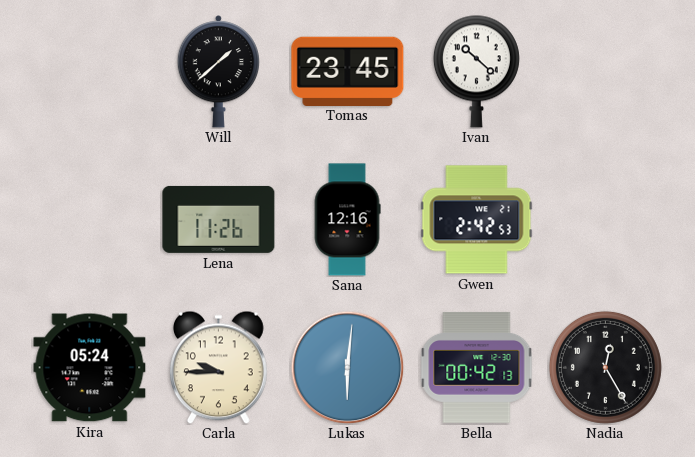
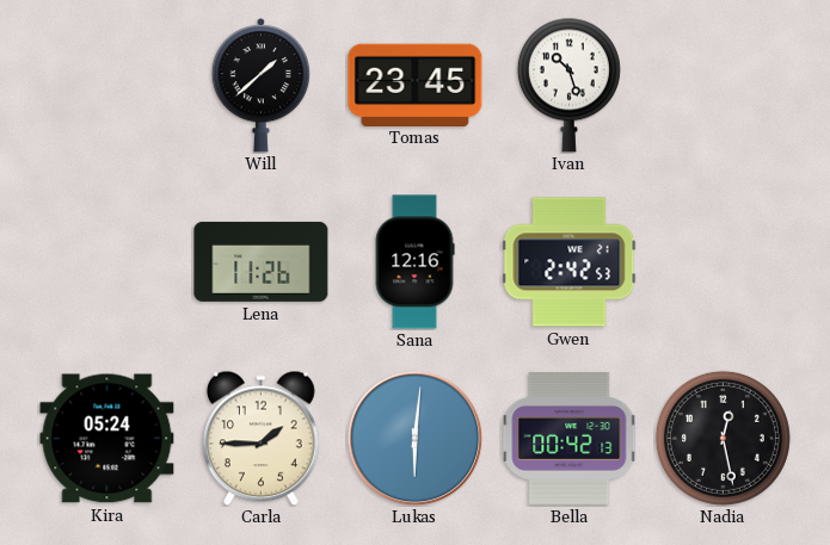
Ivan: 10:22 -> 10:27
Carla: 9:45 -> 1:45
Nadia: 12:25 -> 12:28
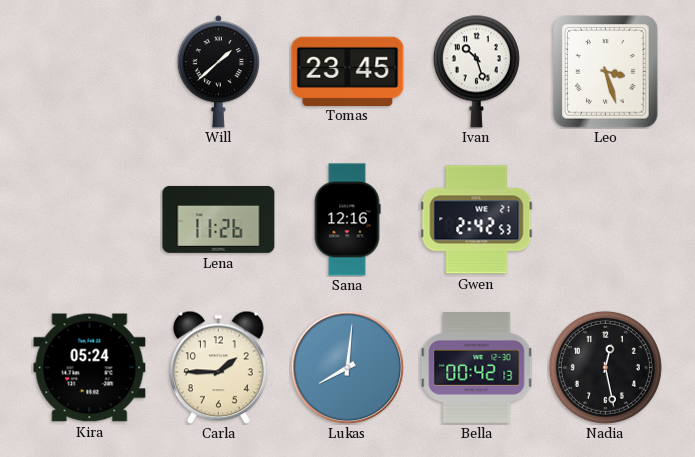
Leo: none -> 3:27
Lukas: 6:01 -> 8:01
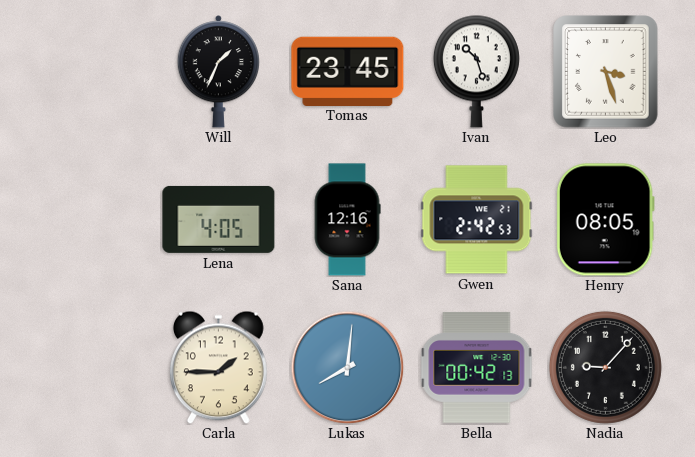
Will: 1:38 -> 1:34
Lena: 11:26 -> 4:05
Henry: none -> 08:05
Kira: 05:24 -> none
Nadia: 12:28 -> 9:07
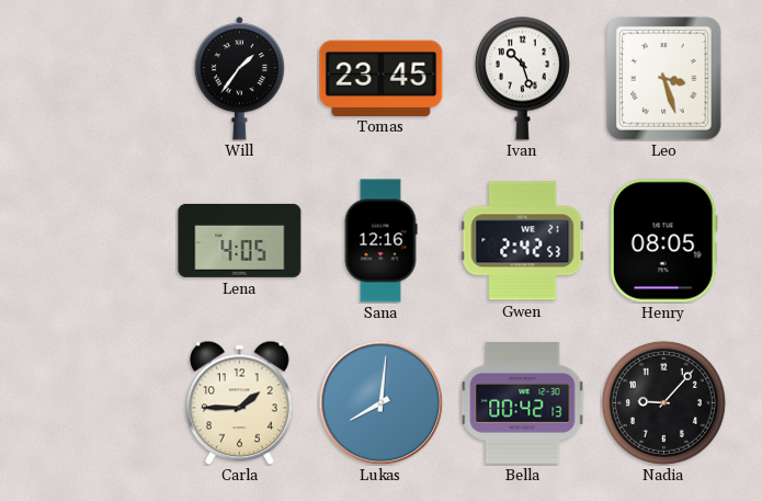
Will: 1:34 -> 1:36
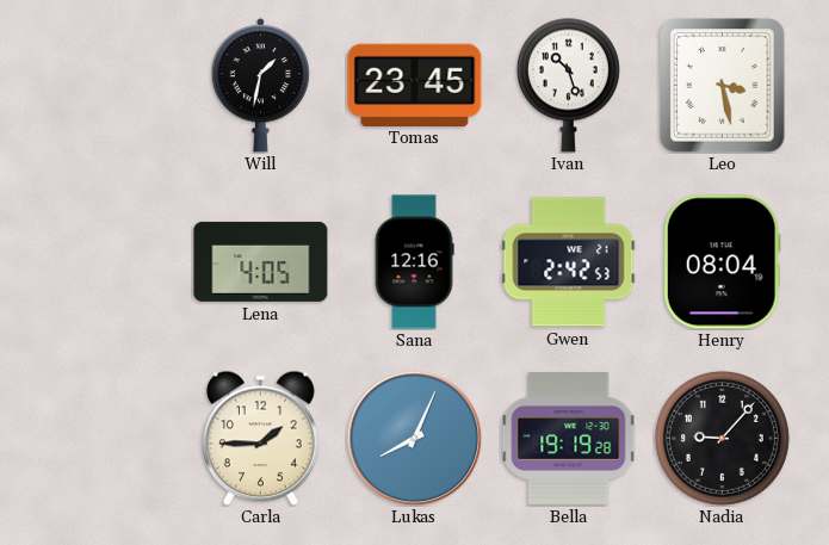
Will: 1:36 -> 1:32
Leo: 3:27 -> 3:28
Henry: 08:05 -> 08:04
Lukas: 8:01 -> 8:04
Bella: 00:42 -> 19:19
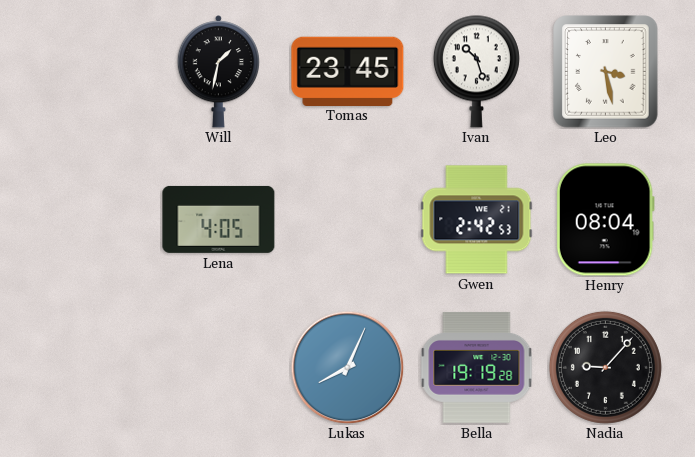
Sana: 12:16 -> none
Carla: 1:45 -> none
